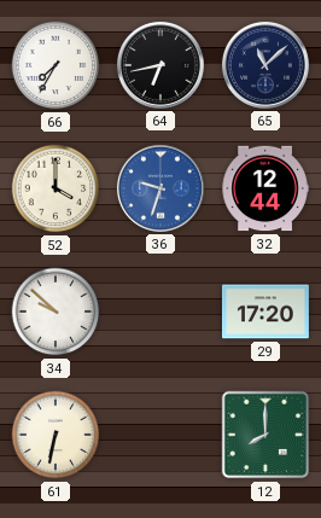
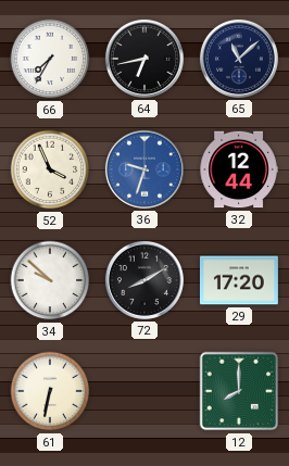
52: 4:00 -> 3:56
72: none -> 8:10
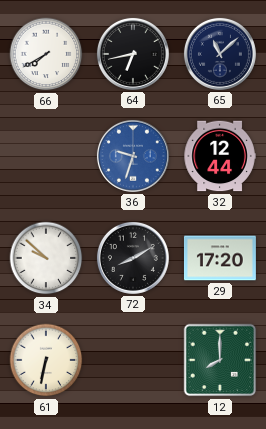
66: 7:35 -> 7:40
52: 3:56 -> none
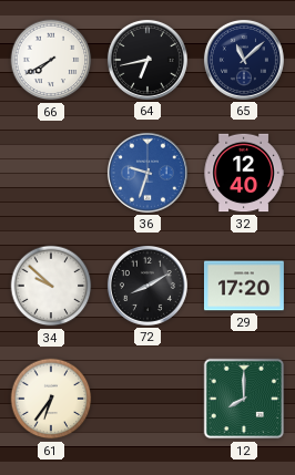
32: 12:44 -> 12:40
61: 6:32 -> 6:36
